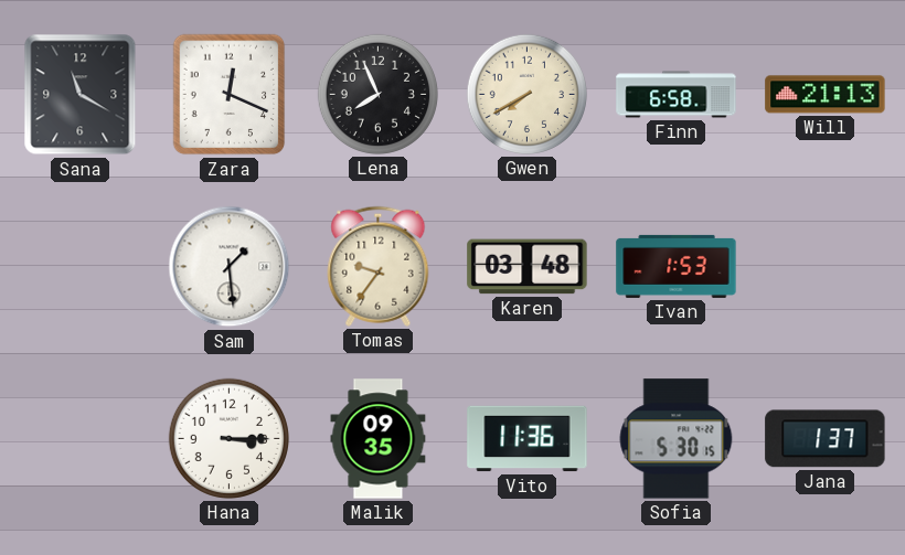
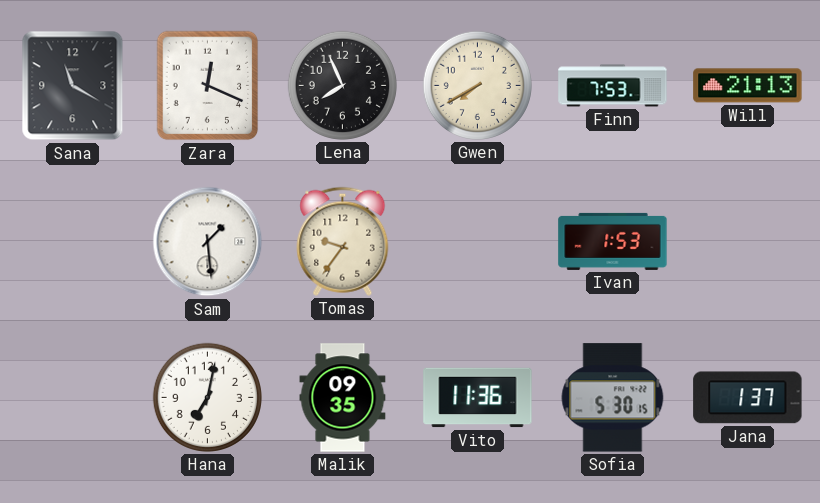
Finn: 6:58 -> 7:53
Karen: 03:48 -> none
Hana: 3:15 -> 7:02
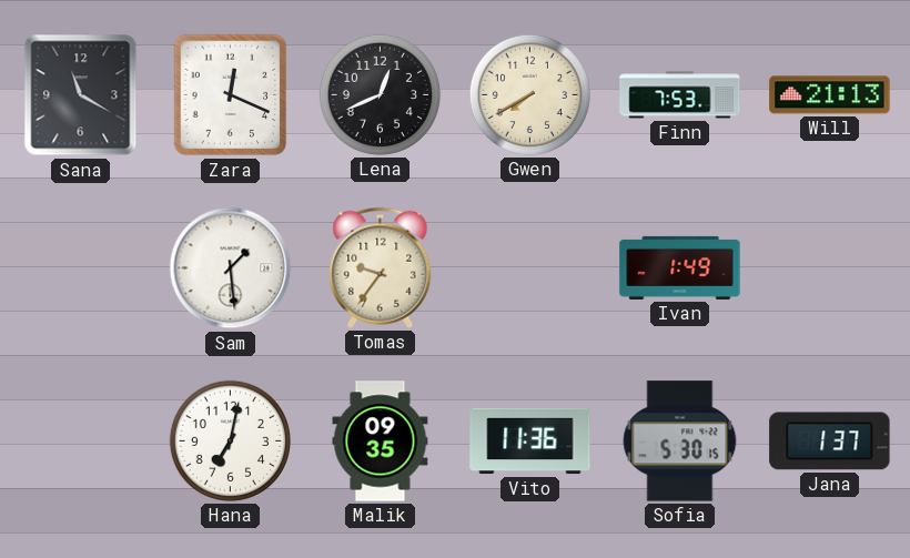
Lena: 7:56 -> 12:41
Ivan: 1:53 -> 1:49
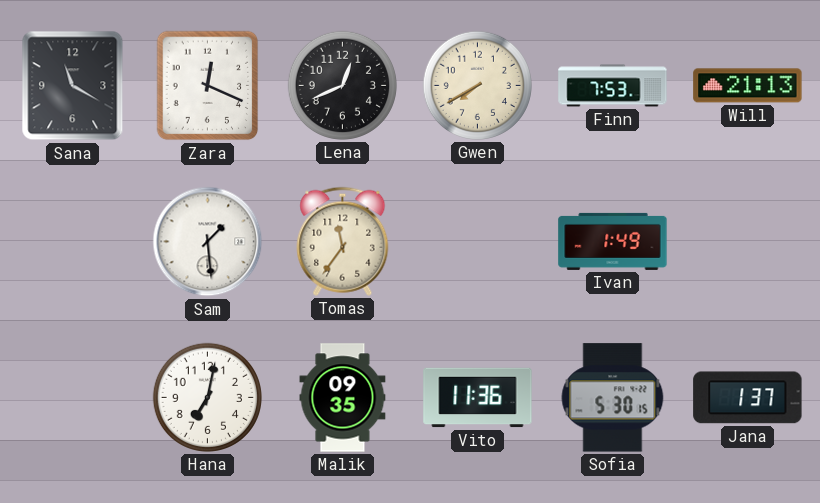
Tomas: 9:36 -> 11:36
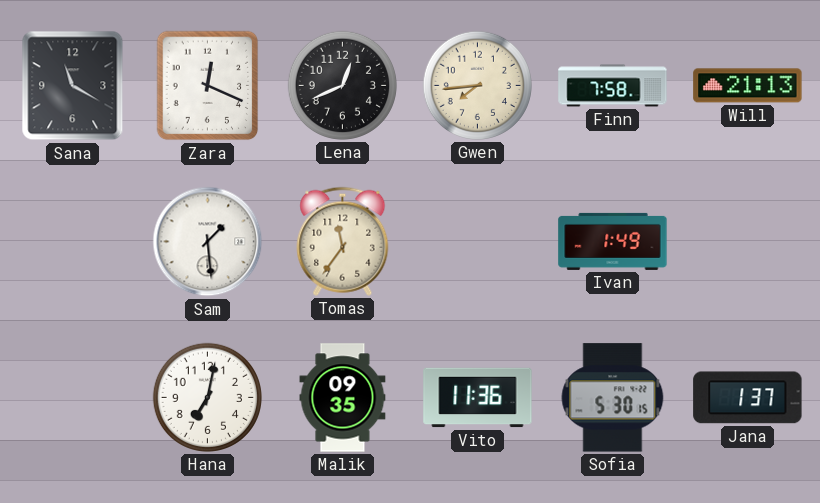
Gwen: 7:40 -> 7:44
Finn: 7:53 -> 7:58
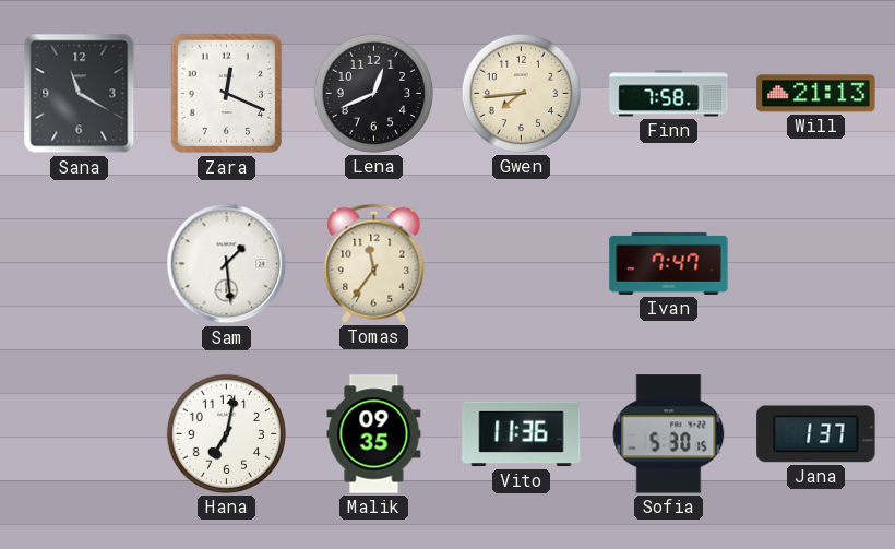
Ivan: 1:49 -> 7:47
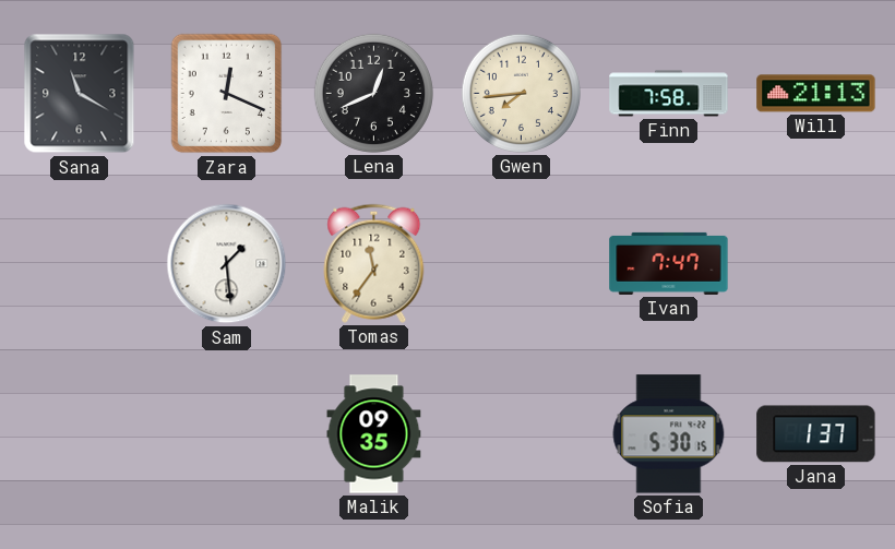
Hana: 7:02 -> none
Vito: 11:36 -> none
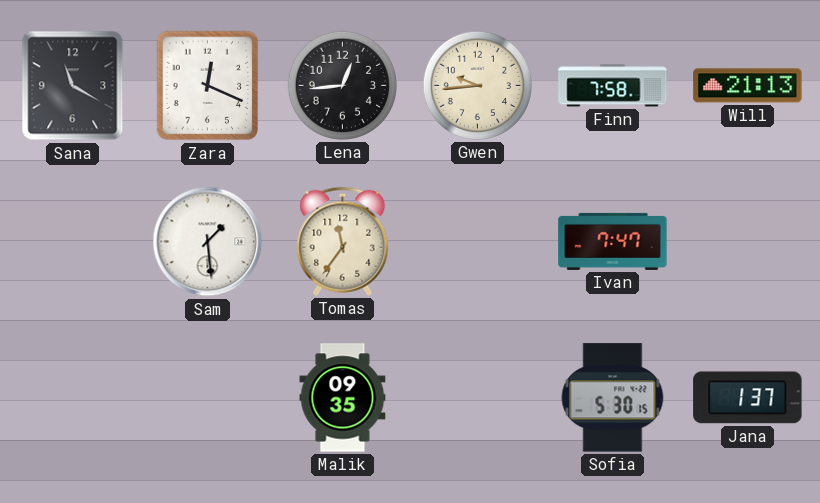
Lena: 12:41 -> 12:44
Gwen: 7:44 -> 9:44
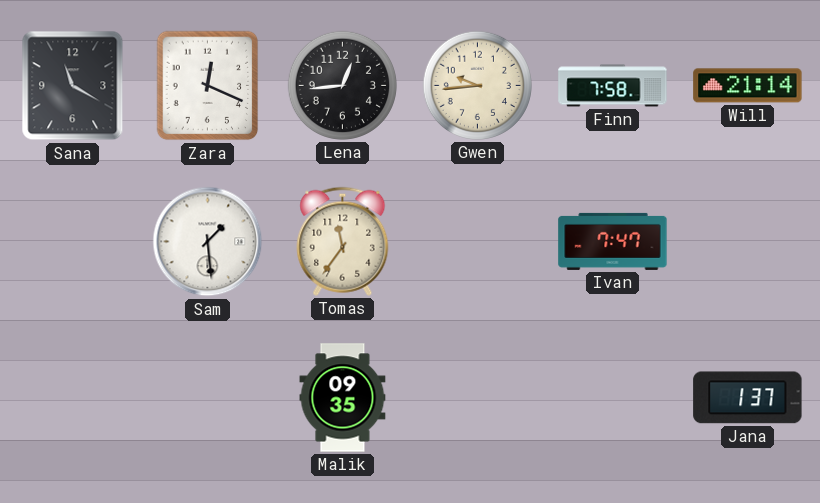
Will: 21:13 -> 21:14
Sofia: 5:30 -> none
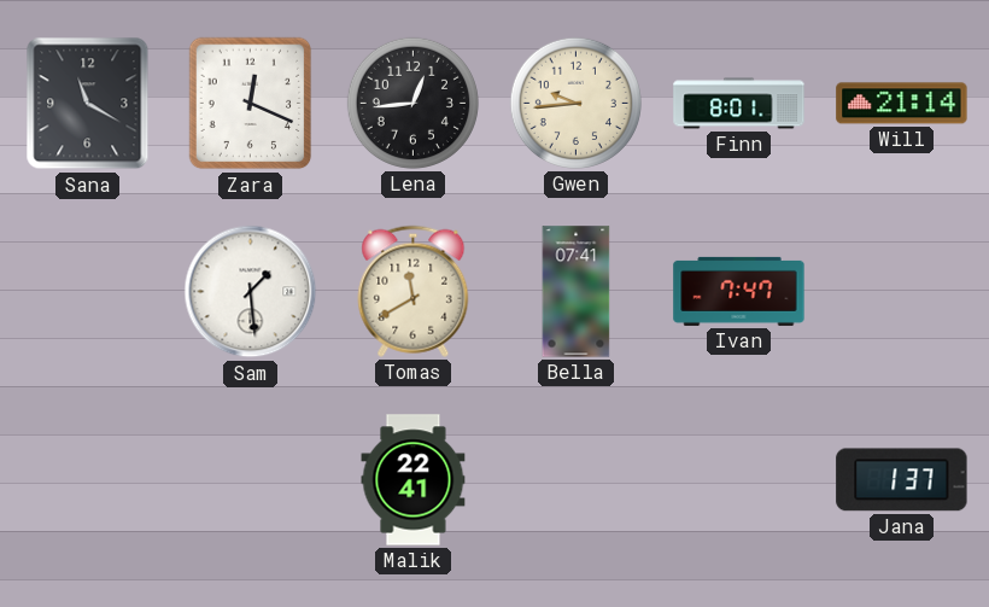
Finn: 7:58 -> 8:01
Tomas: 11:36 -> 11:40
Bella: none -> 07:41
Malik: 09:35 -> 22:41
